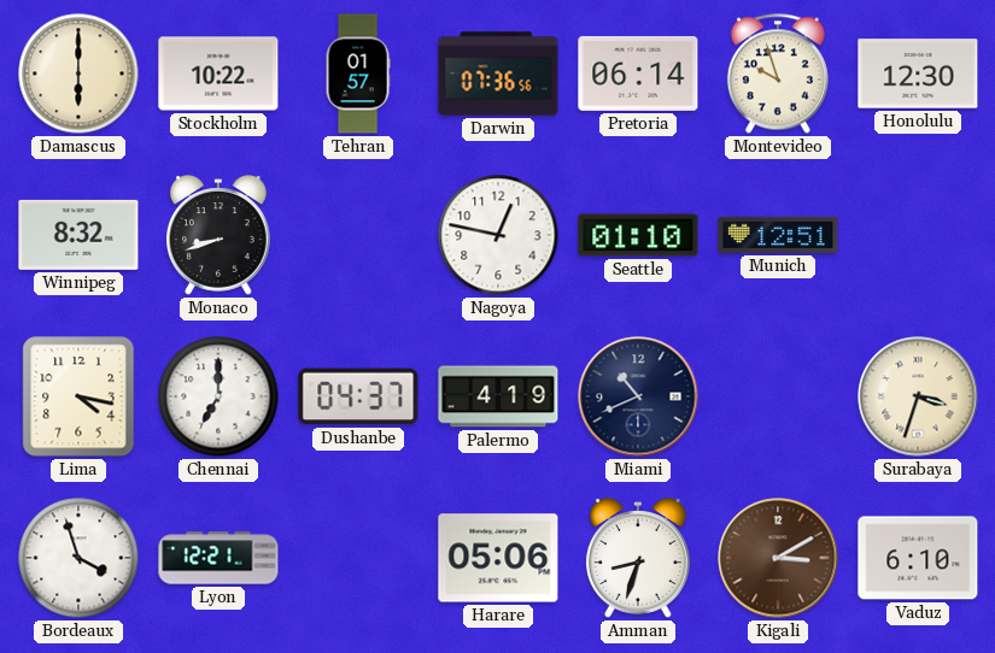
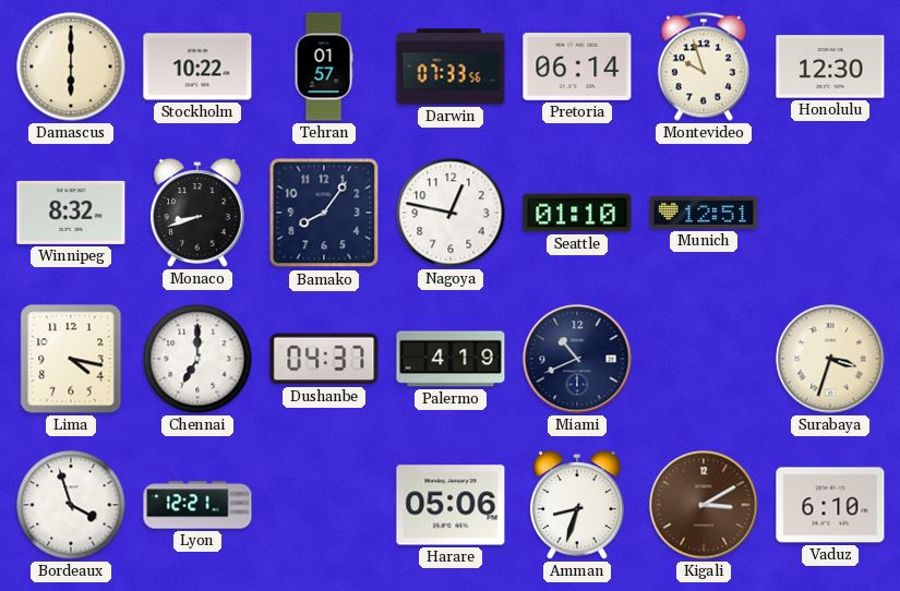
Darwin: 07:36 -> 07:33
Bamako: none -> 8:06
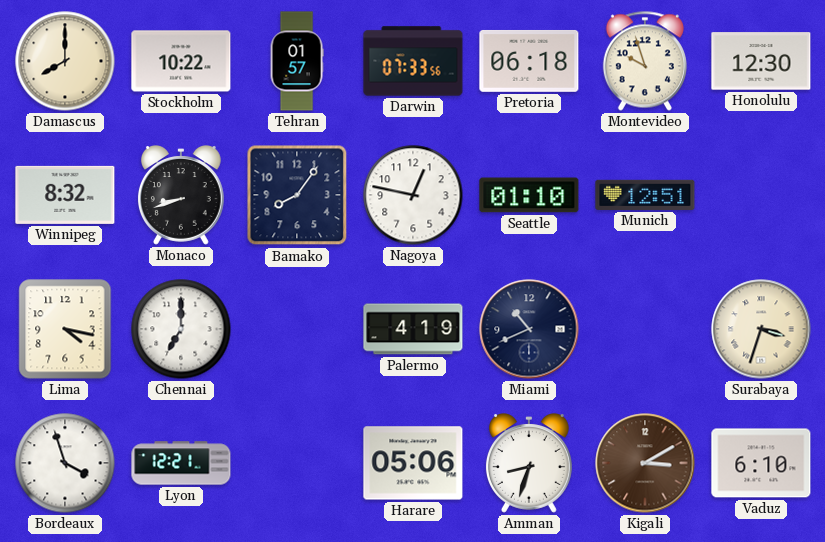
Damascus: 6:00 -> 8:00
Pretoria: 06:14 -> 06:18
Dushanbe: 04:37 -> none
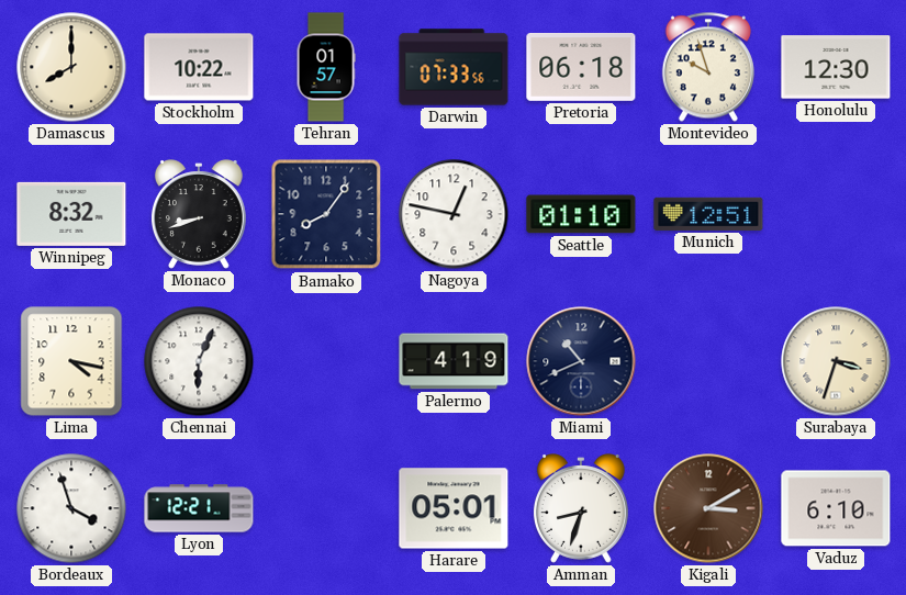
Chennai: 7:00 -> 6:04
Harare: 05:06 -> 05:01
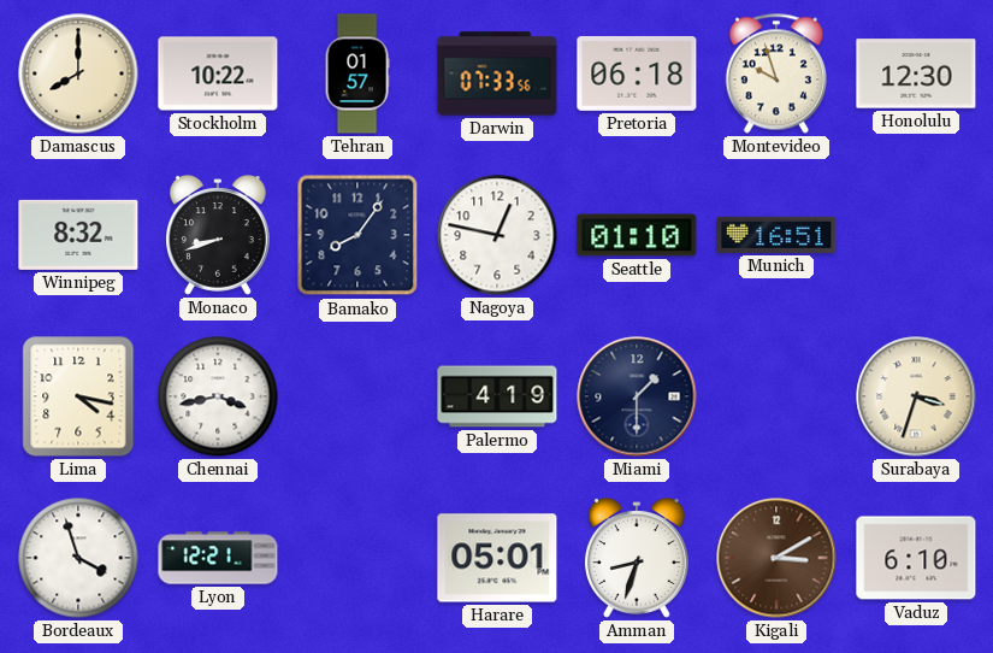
Munich: 12:51 -> 16:51
Chennai: 6:04 -> 3:43
Miami: 10:41 -> 1:30
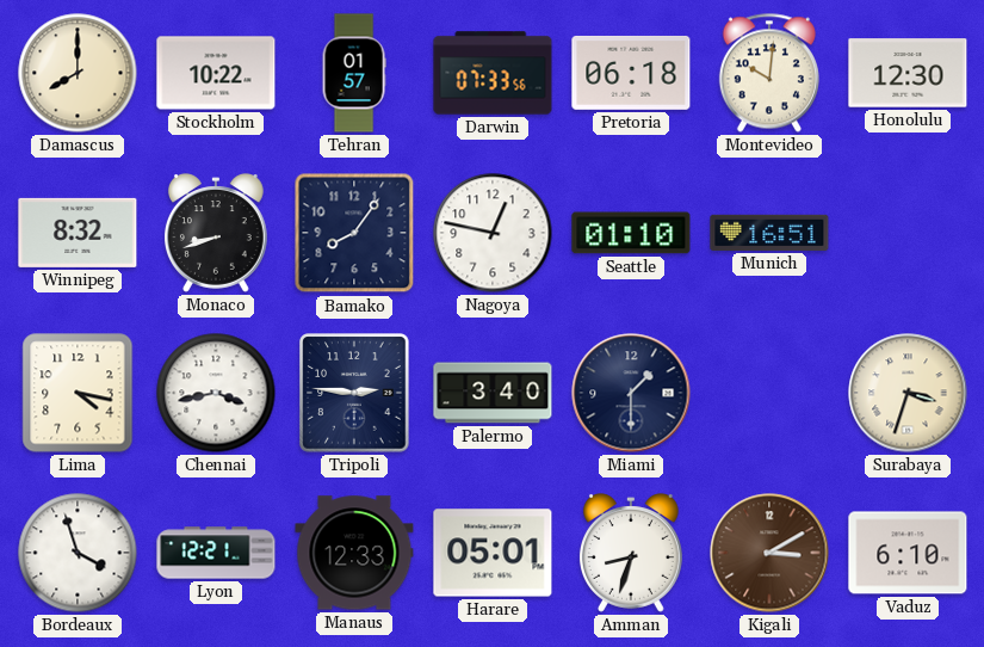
Montevideo: 9:57 -> 10:01
Tripoli: none -> 2:46
Palermo: 4:19 -> 3:40
Manaus: none -> 12:33
